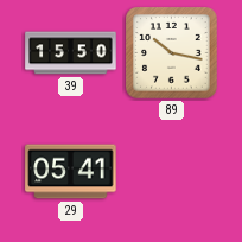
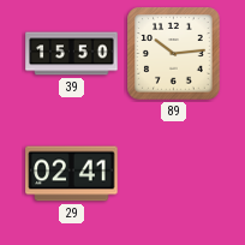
89: 10:17 -> 10:14
29: 05:41 -> 02:41
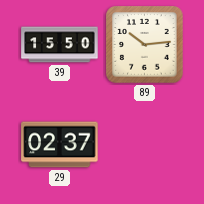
29: 02:41 -> 02:37
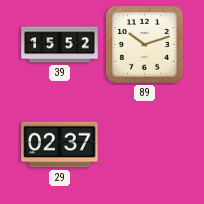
39: 15:50 -> 15:52
89: 10:14 -> 10:12
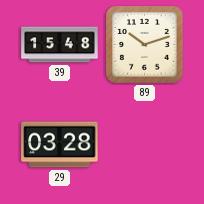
39: 15:52 -> 15:48
29: 02:37 -> 03:28
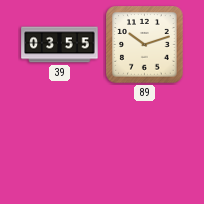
39: 15:48 -> 03:55
29: 03:28 -> none
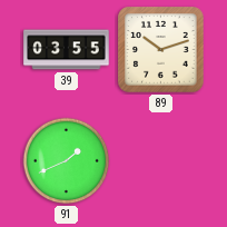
91: none -> 1:41
